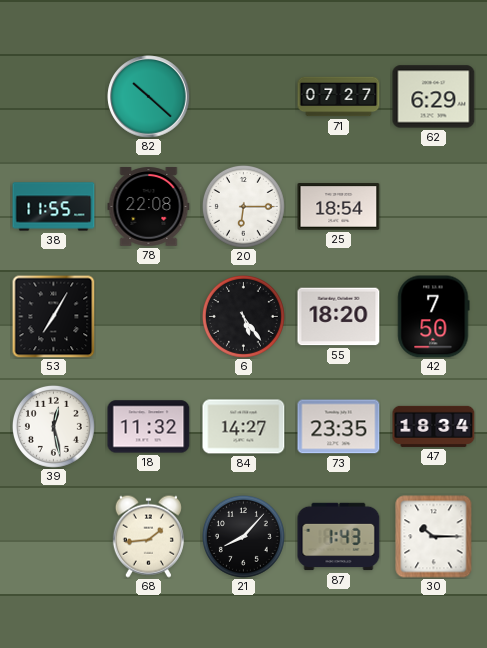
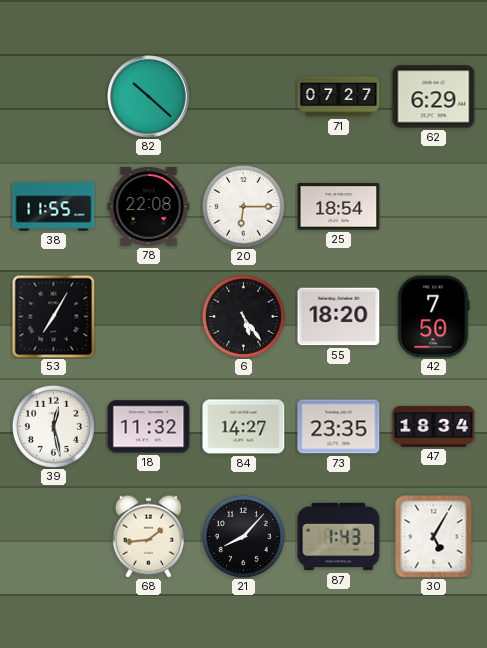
30: 10:15 -> 5:05
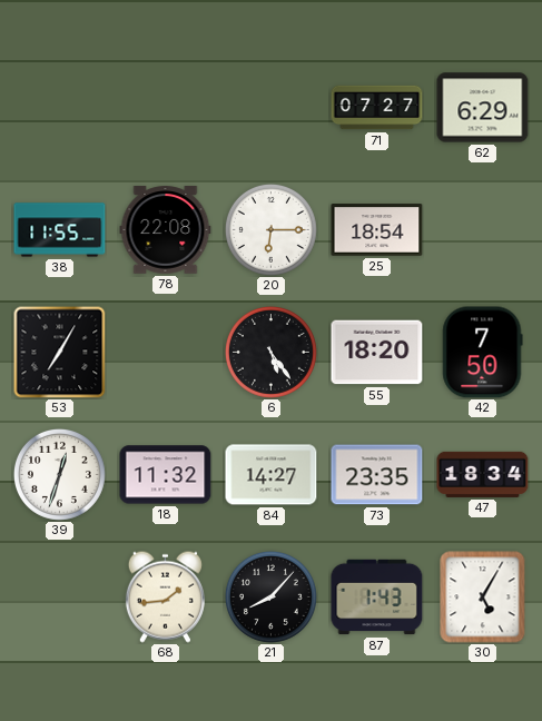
82: 10:22 -> none
39: 12:28 -> 12:33
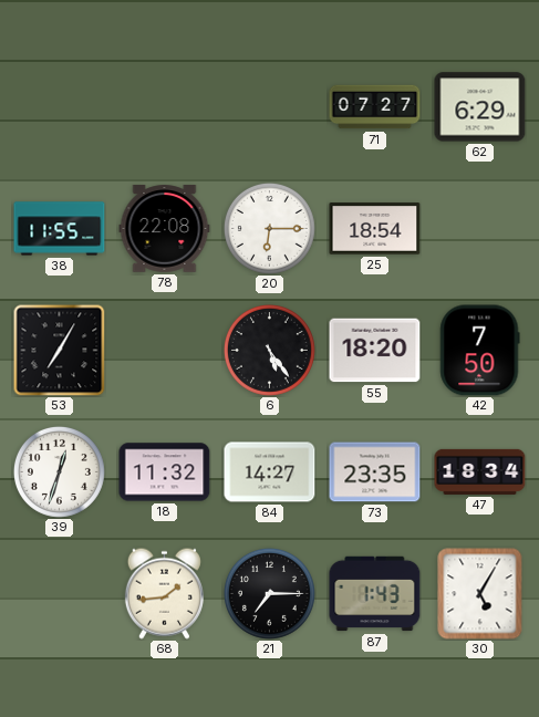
21: 8:07 -> 7:15
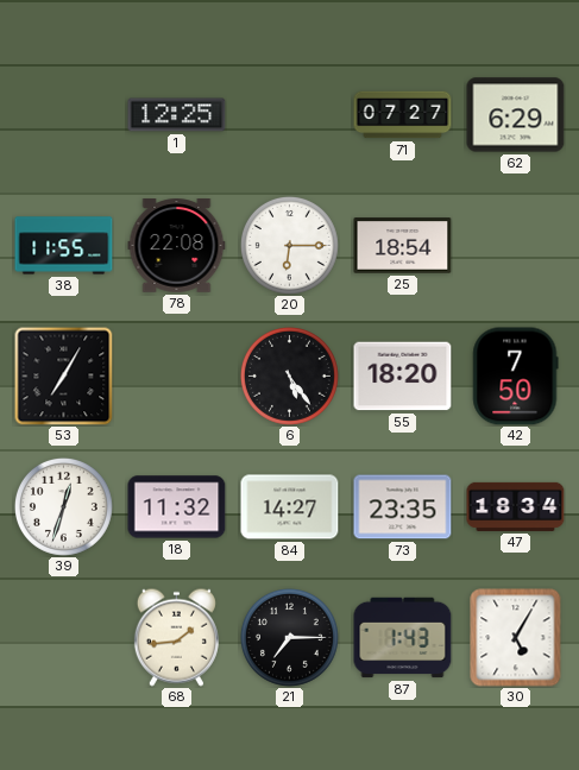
1: none -> 12:25
